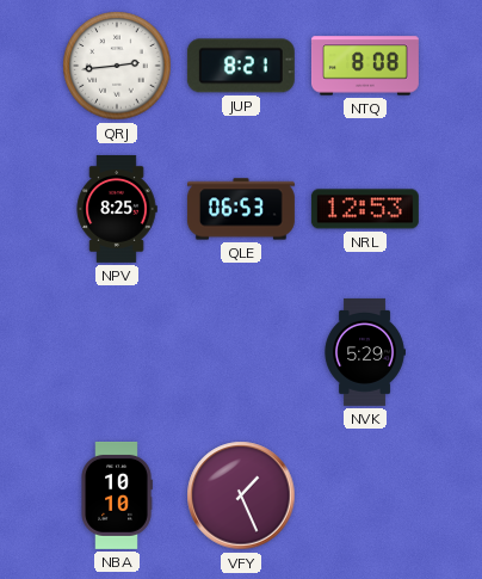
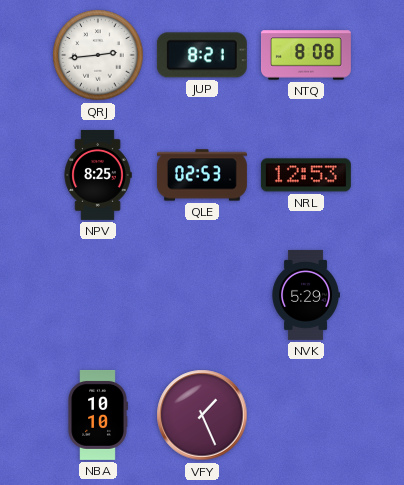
QLE: 06:53 -> 02:53
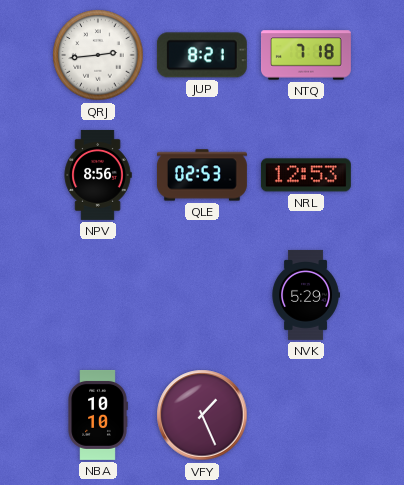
NTQ: 8:08 -> 7:18
NPV: 8:25 -> 8:56
